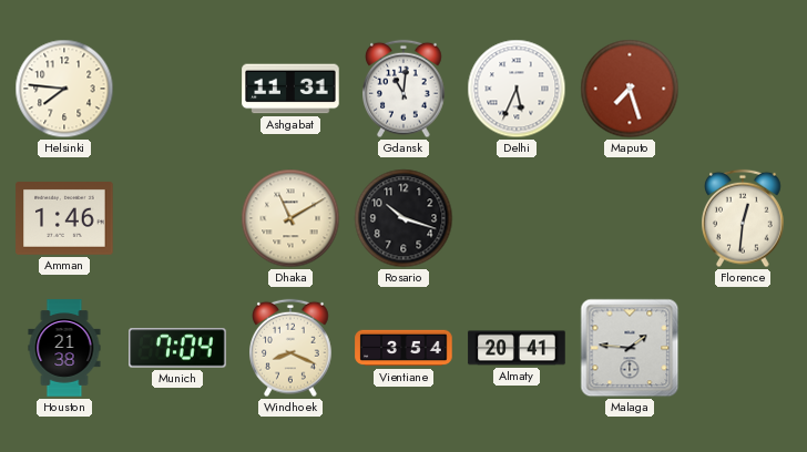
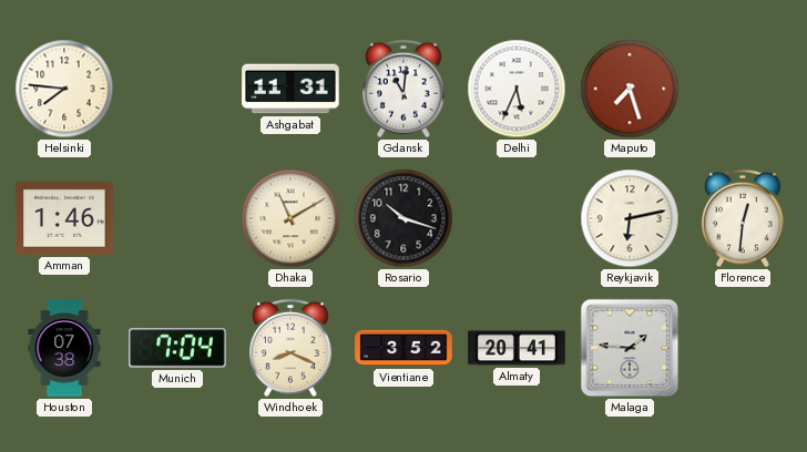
Reykjavik: none -> 6:13
Houston: 21:38 -> 07:38
Vientiane: 3:54 -> 3:52
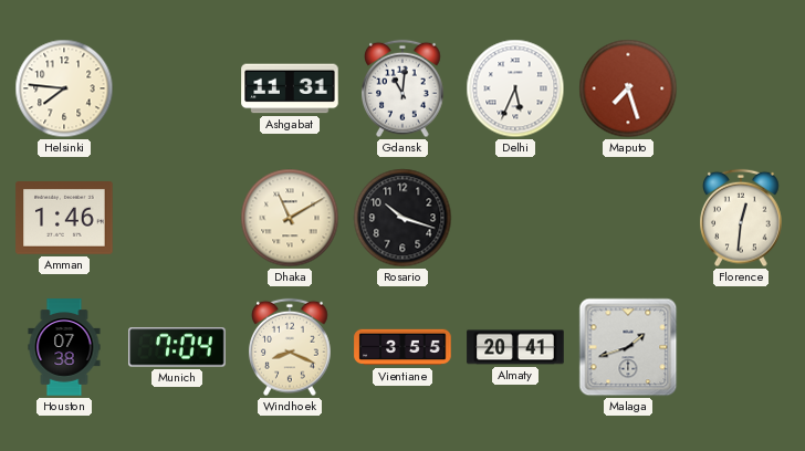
Reykjavik: 6:13 -> none
Vientiane: 3:52 -> 3:55
Malaga: 1:46 -> 1:42
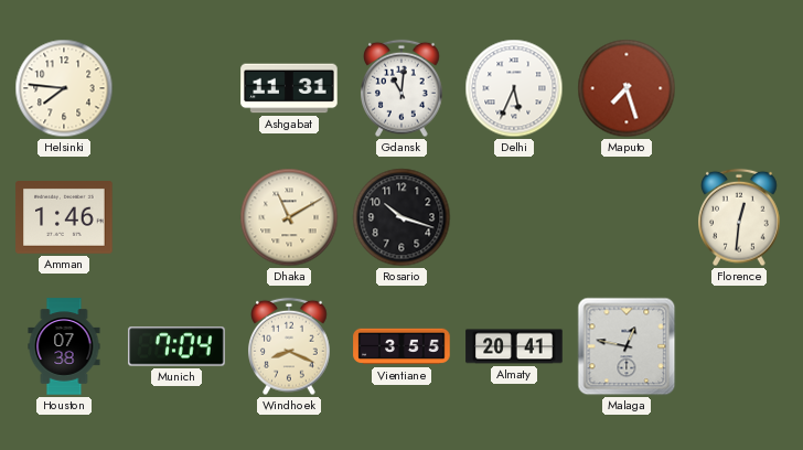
Malaga: 1:42 -> 12:47
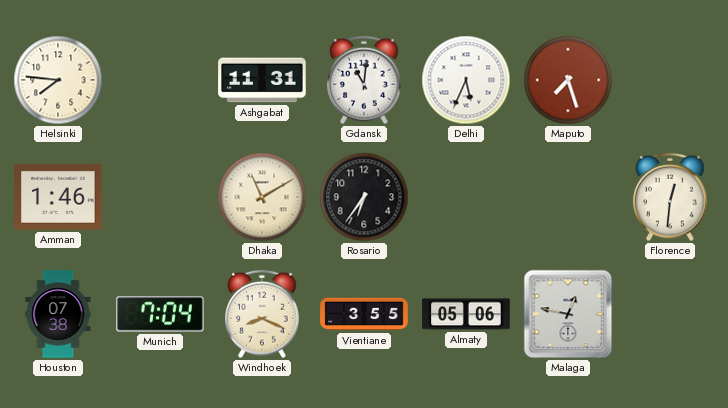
Rosario: 10:18 -> 6:36
Almaty: 20:41 -> 05:06
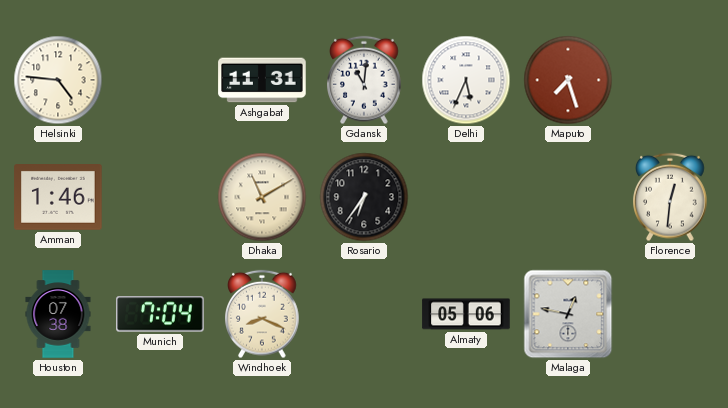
Helsinki: 7:46 -> 4:46
Vientiane: 3:55 -> none
